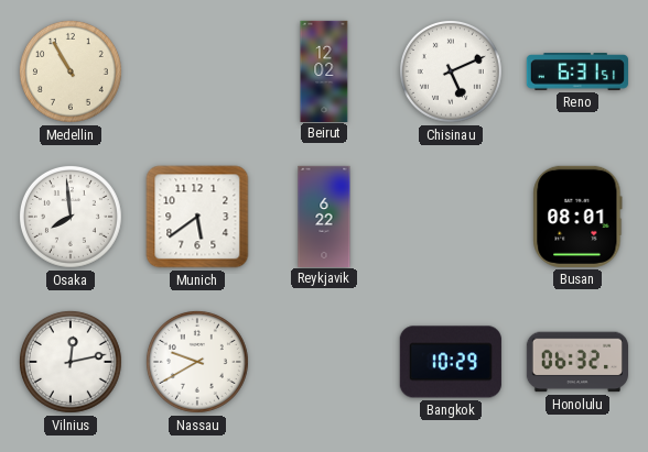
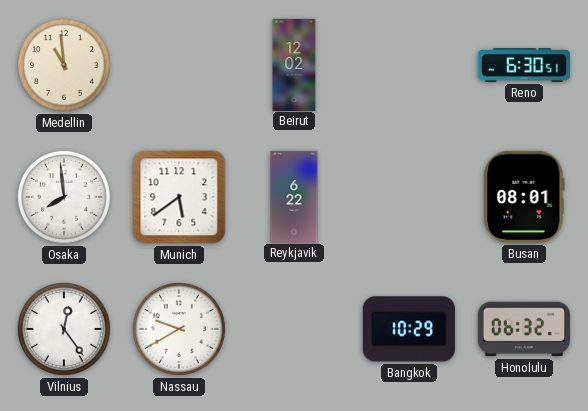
Medellin: 10:55 -> 10:59
Chisinau: 5:11 -> none
Reno: 6:31 -> 6:30
Vilnius: 12:13 -> 12:24
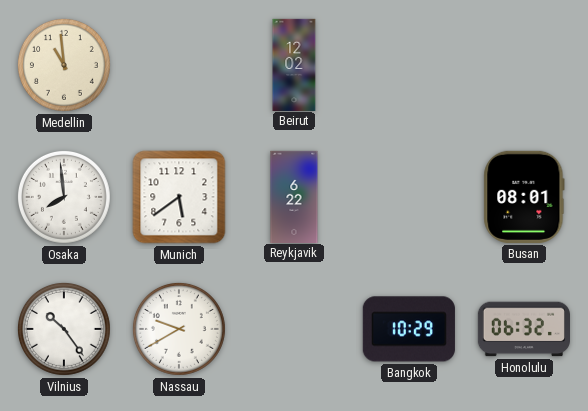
Reno: 6:30 -> none
Vilnius: 12:24 -> 10:24
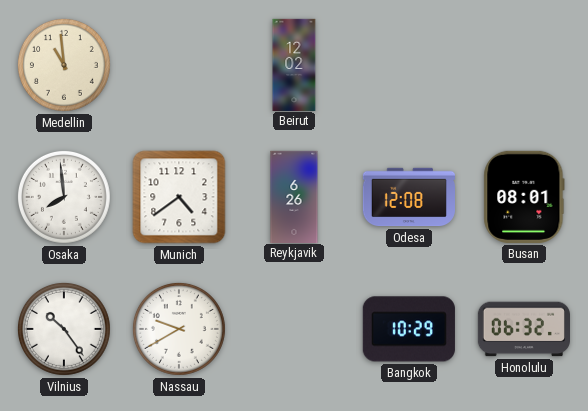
Munich: 5:39 -> 4:39
Reykjavik: 6:22 -> 6:26
Odesa: none -> 12:08
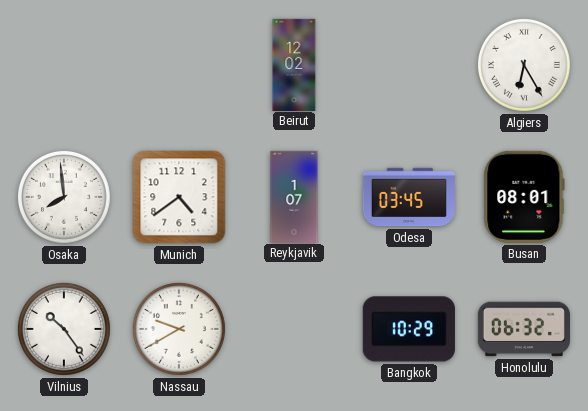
Medellin: 10:59 -> none
Algiers: none -> 6:25
Reykjavik: 6:26 -> 1:07
Odesa: 12:08 -> 03:45
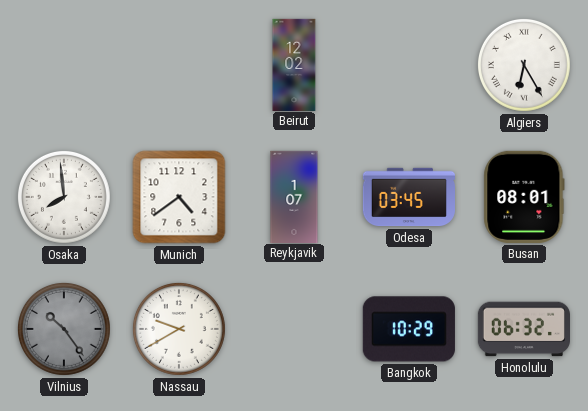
Vilnius dial: white -> grey
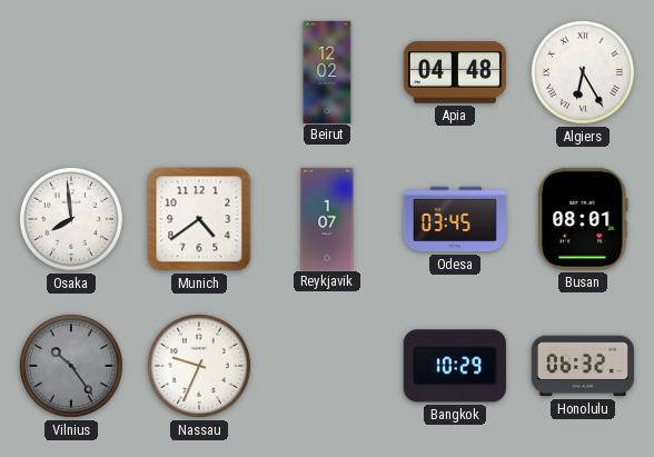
Apia: none -> 04:48
Nassau: 9:40 -> 9:34
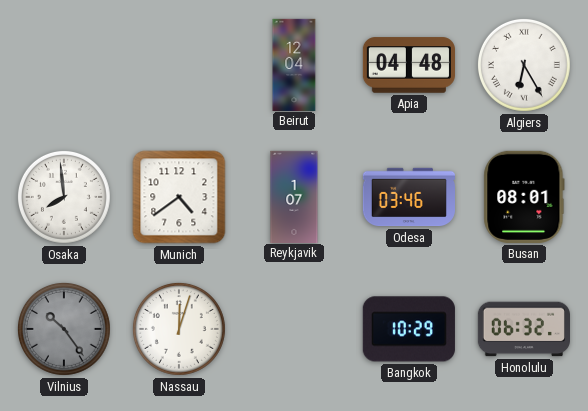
Beirut: 12:02 -> 12:04
Odesa: 03:45 -> 03:46
Nassau: 9:34 -> 12:03
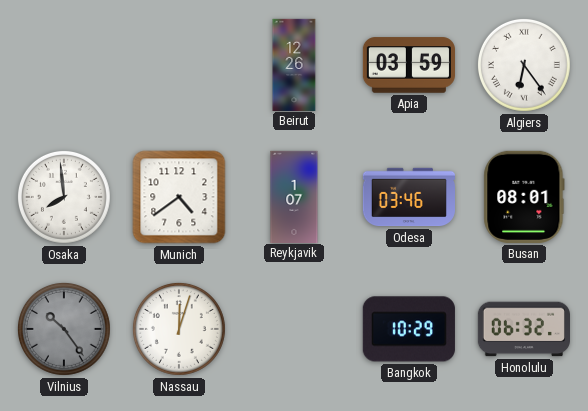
Beirut: 12:04 -> 12:26
Apia: 04:48 -> 03:59
Algiers: 6:25 -> 6:24
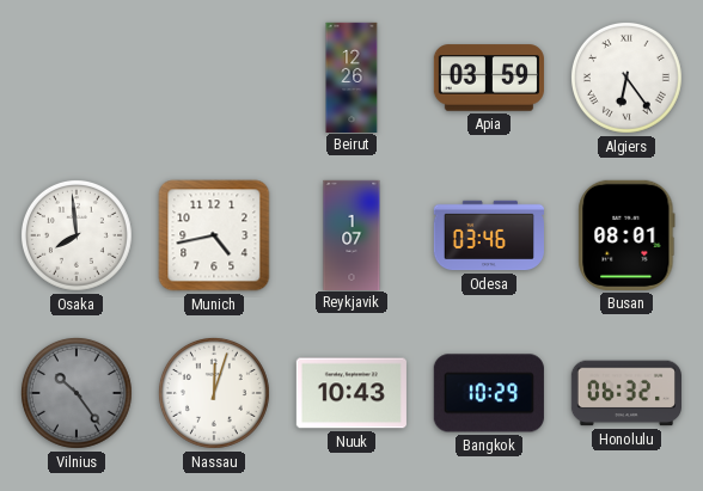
Munich: 4:39 -> 4:43
Nuuk: none -> 10:43
